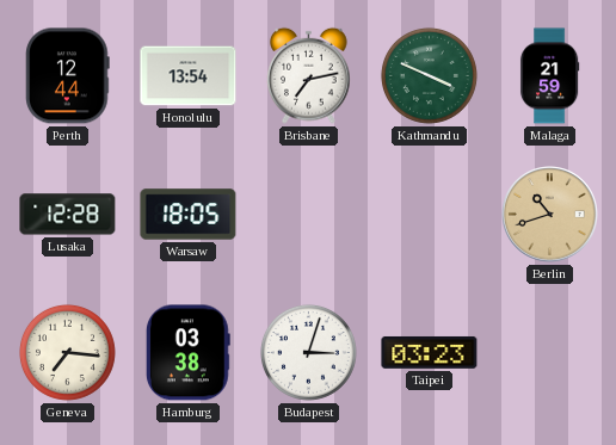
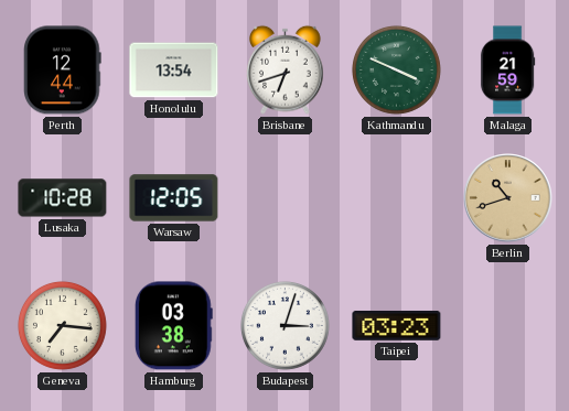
Brisbane: 7:13 -> 6:42
Lusaka: 12:28 -> 10:28
Warsaw: 18:05 -> 12:05
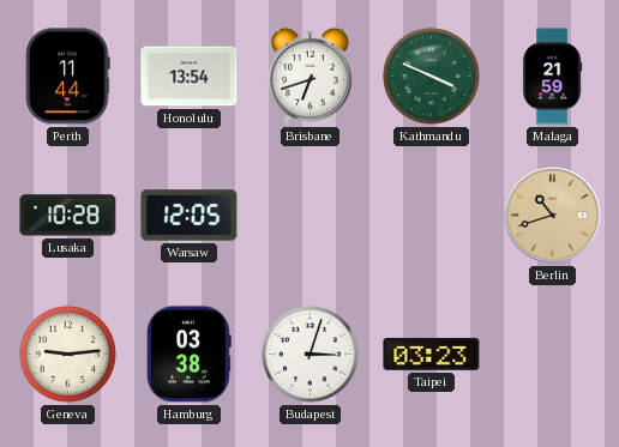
Perth: 12:44 -> 11:44
Geneva: 7:16 -> 9:14
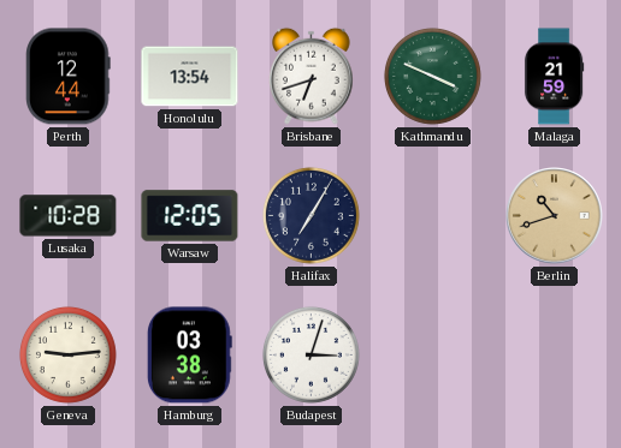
Perth: 11:44 -> 12:44
Halifax: none -> 7:05
Taipei: 03:23 -> none
